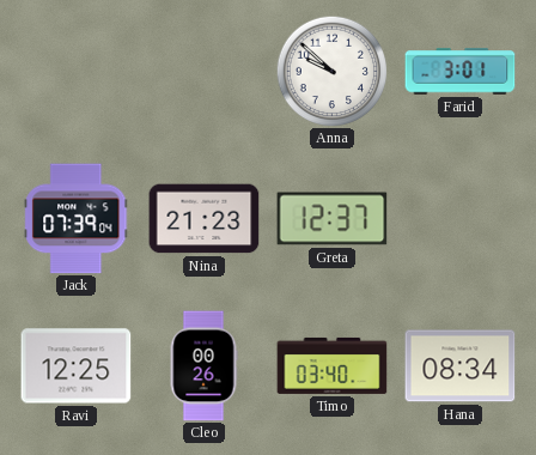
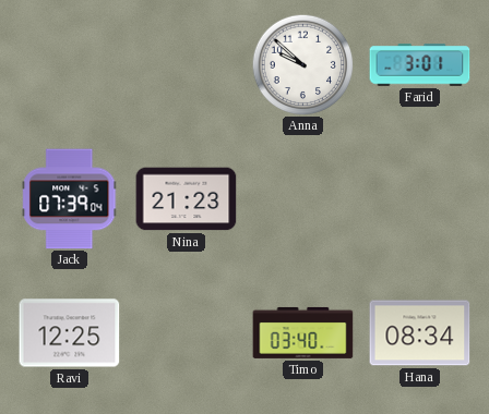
Greta: 12:37 -> none
Cleo: 00:26 -> none
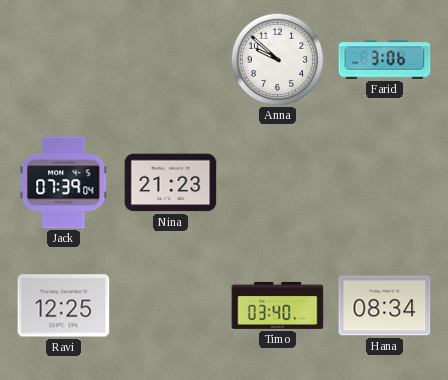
Farid: 3:01 -> 3:06
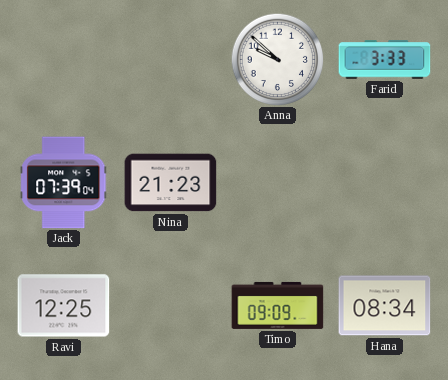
Farid: 3:06 -> 3:33
Timo: 03:40 -> 09:09
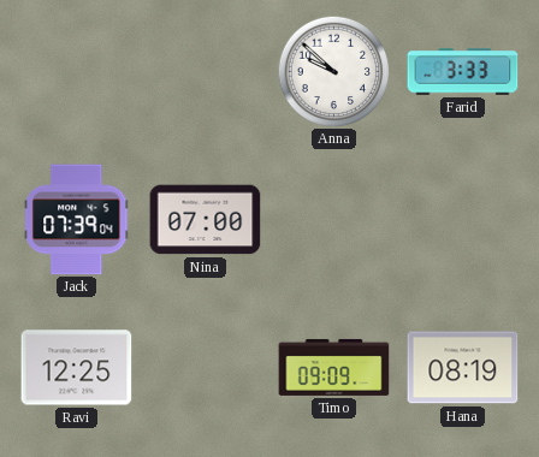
Nina: 21:23 -> 07:00
Hana: 08:34 -> 08:19
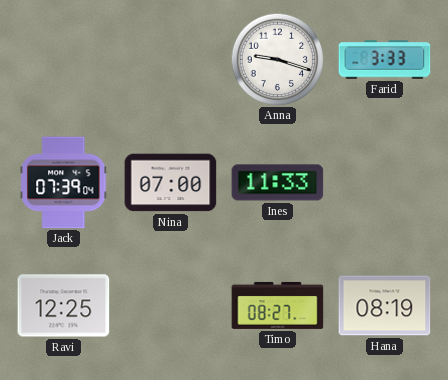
Anna: 9:52 -> 9:18
Ines: none -> 11:33
Timo: 09:09 -> 08:27
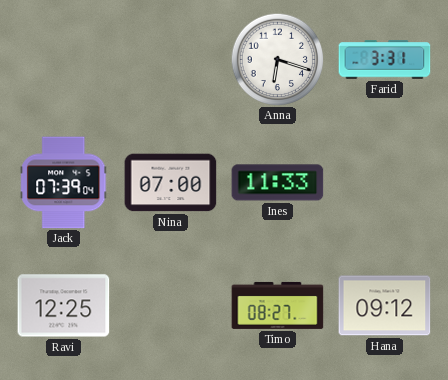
Anna: 9:18 -> 6:18
Farid: 3:33 -> 3:31
Hana: 08:19 -> 09:12
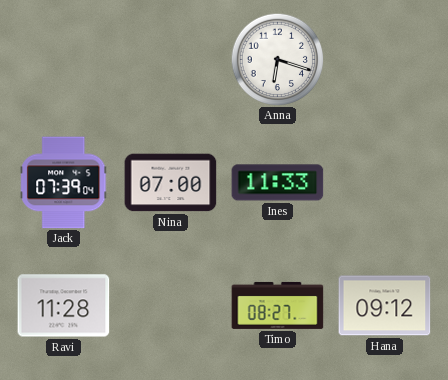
Farid: 3:31 -> none
Ravi: 12:25 -> 11:28
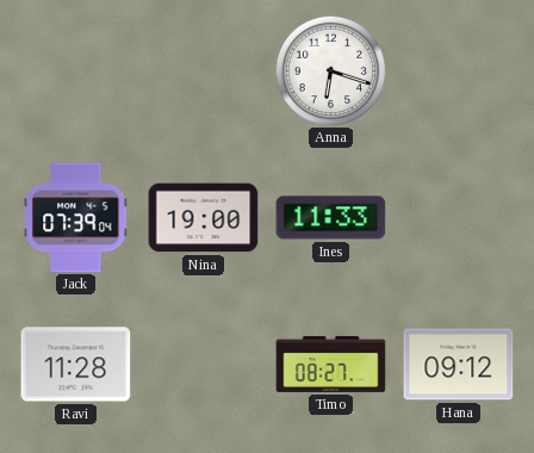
Nina: 07:00 -> 19:00
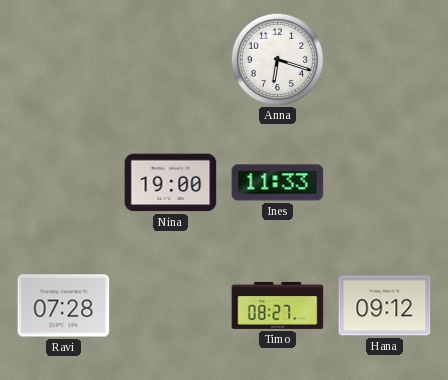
Jack: 07:39 -> none
Ravi: 11:28 -> 07:28
